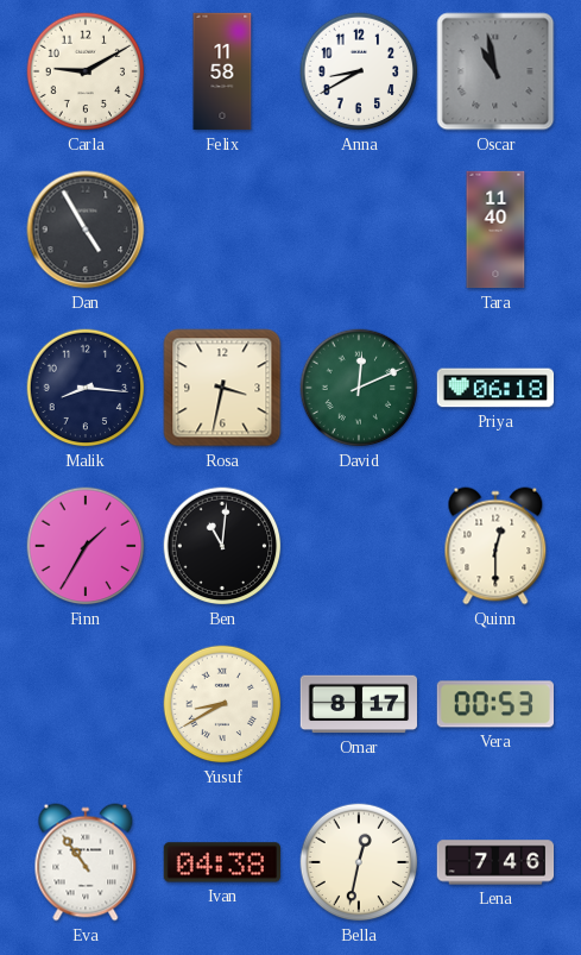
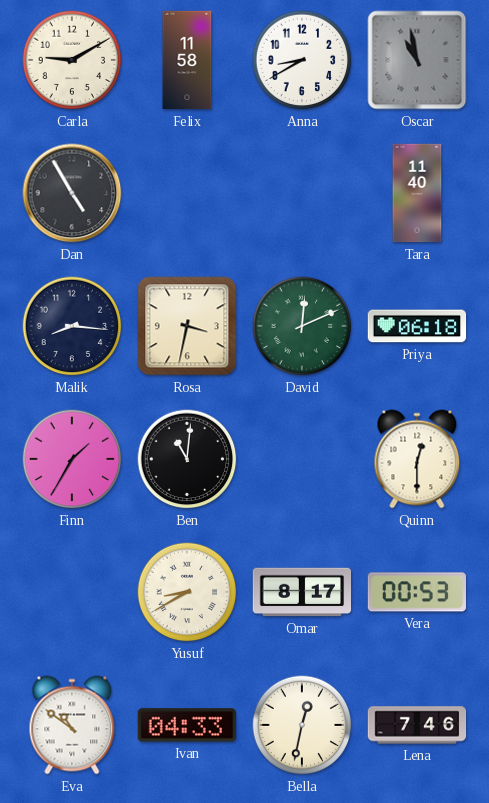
Eva: 10:54 -> 10:51
Ivan: 04:38 -> 04:33
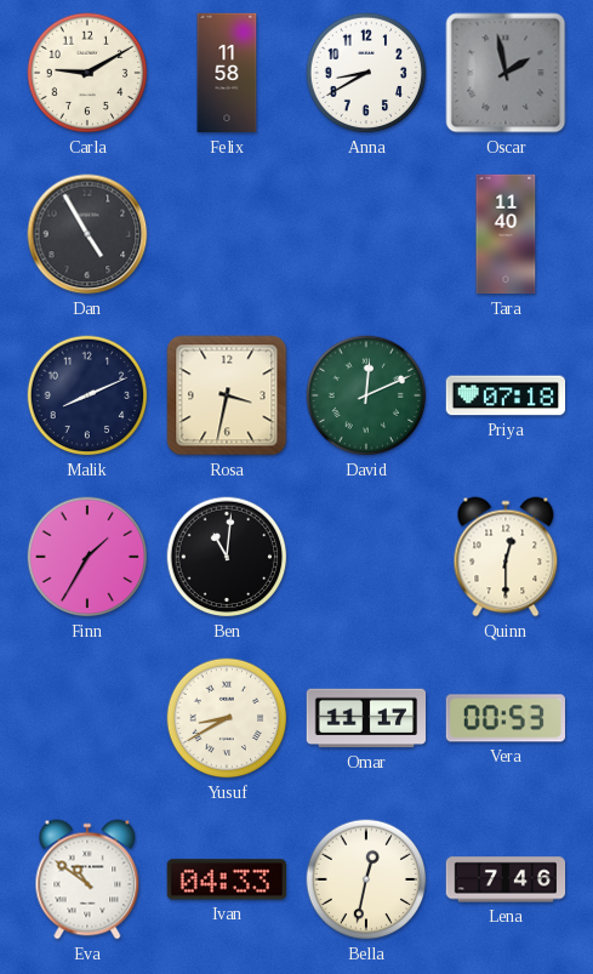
Oscar: 10:58 -> 1:58
Malik: 8:16 -> 8:11
Priya: 06:18 -> 07:18
Omar: 8:17 -> 11:17
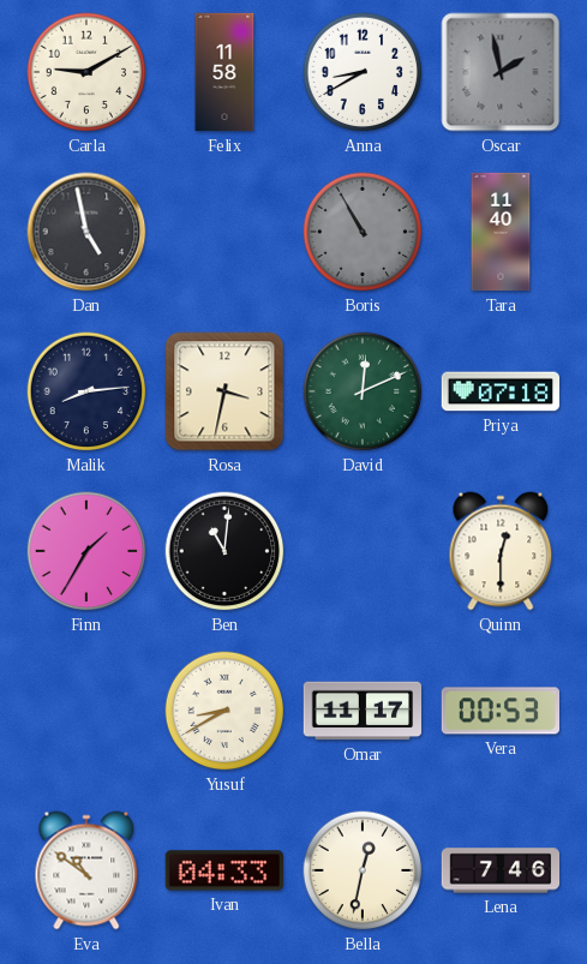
Dan: 4:55 -> 4:58
Boris: none -> 10:55
Malik: 8:11 -> 8:14
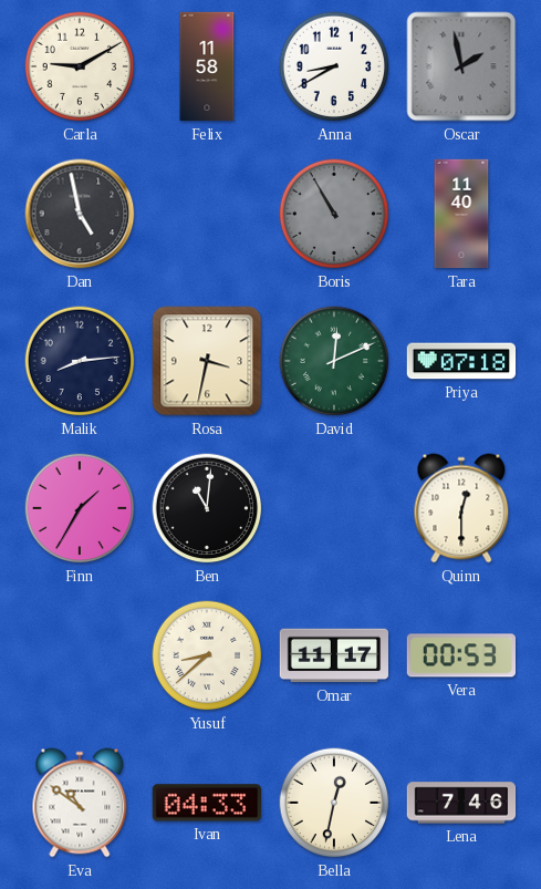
Yusuf: 8:40 -> 8:38
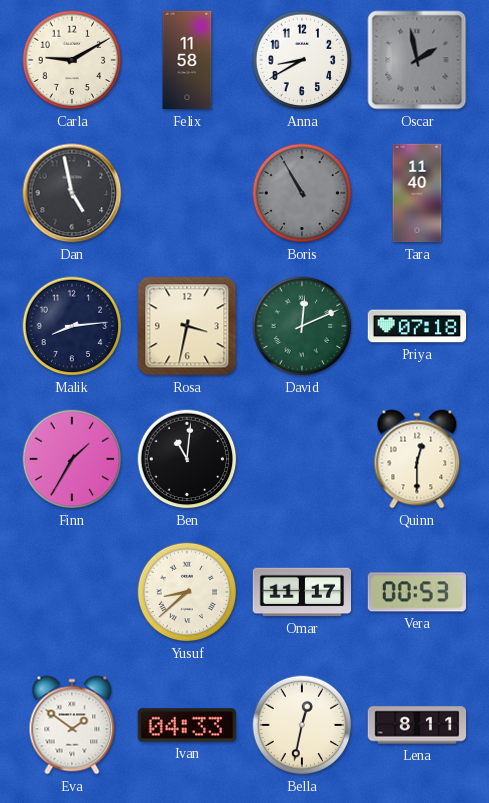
Eva: 10:51 -> 1:51
Lena: 7:46 -> 8:11
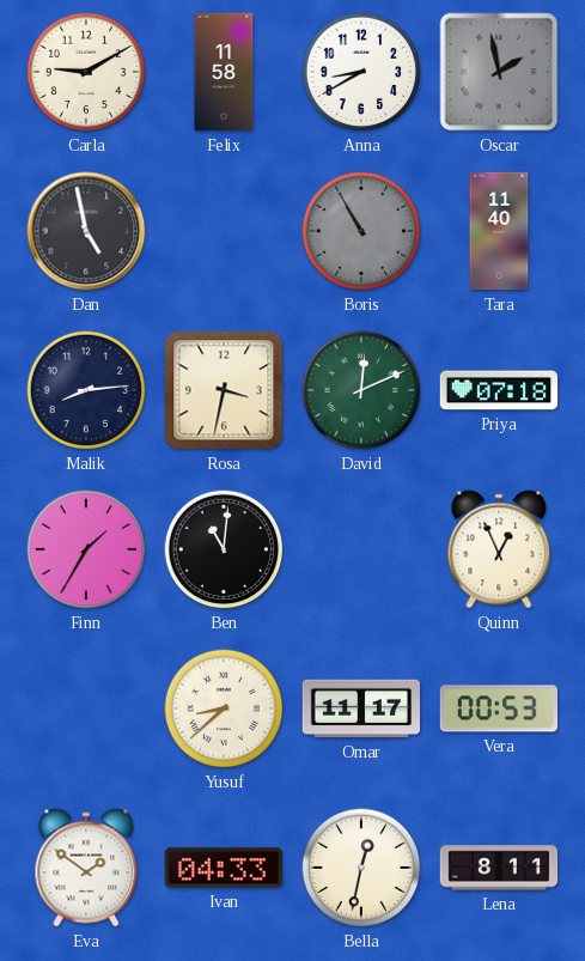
Quinn: 12:30 -> 12:56
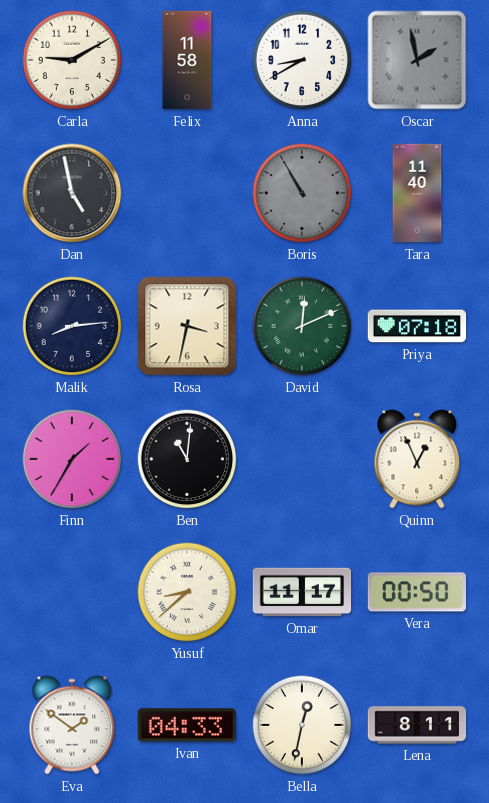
Vera: 00:53 -> 00:50
